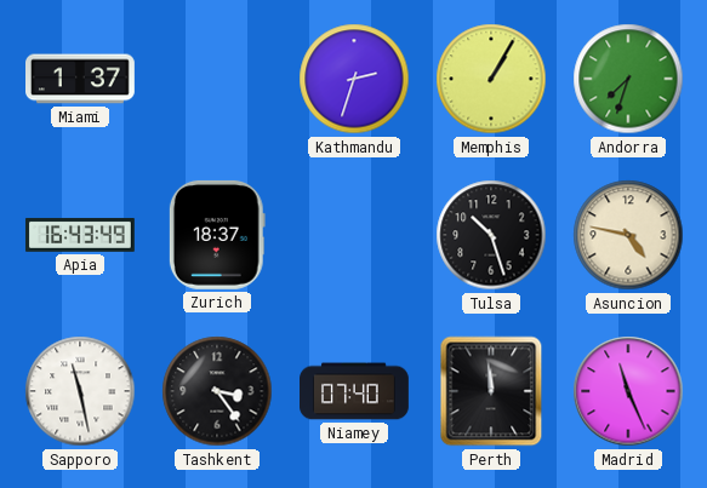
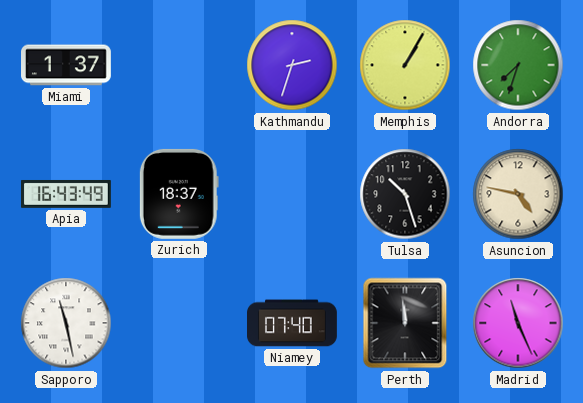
Tashkent: 3:24 -> none
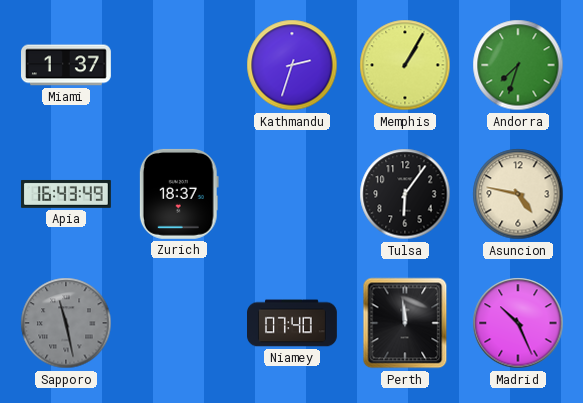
Tulsa: 10:27 -> 6:06
Sapporo dial: white -> grey
Madrid: 11:26 -> 10:26
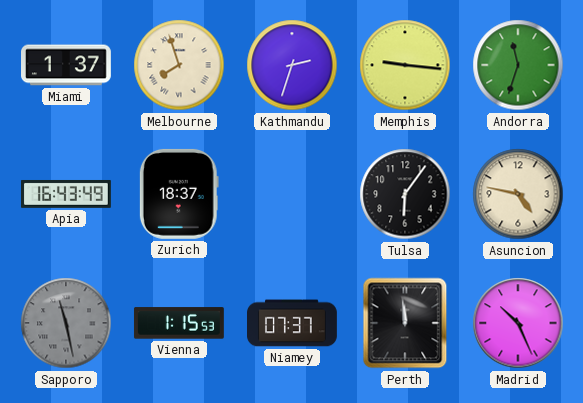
Melbourne: none -> 7:57
Memphis: 1:05 -> 9:16
Andorra: 7:33 -> 11:33
Vienna: none -> 1:15
Niamey: 07:40 -> 07:37
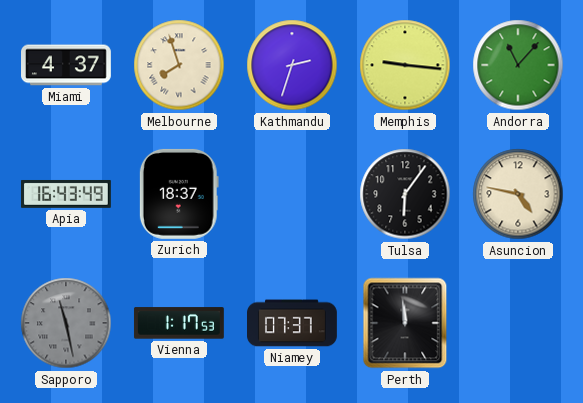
Miami: 1:37 -> 4:37
Andorra: 11:33 -> 11:07
Vienna: 1:15 -> 1:17
Madrid: 10:26 -> none
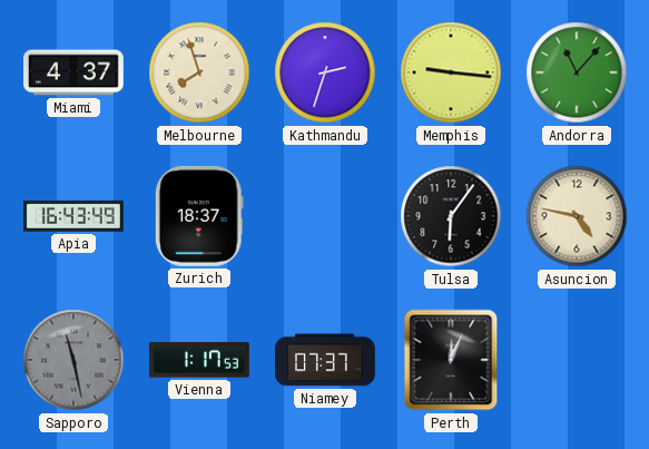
Perth: 11:59 -> 12:04
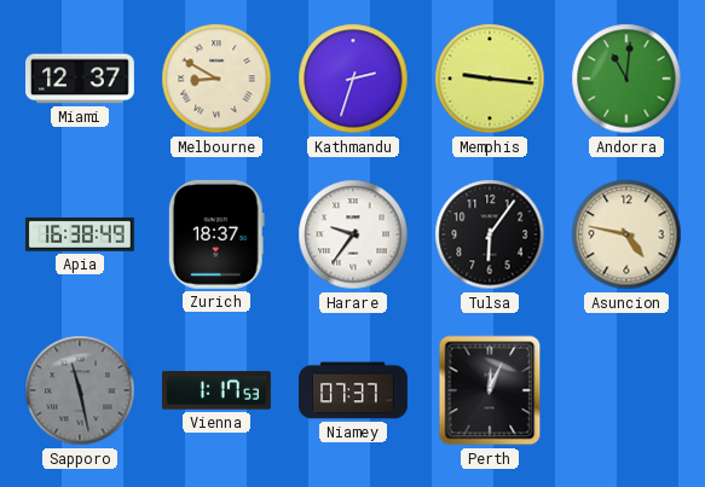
Miami: 4:37 -> 12:37
Melbourne: 7:57 -> 8:50
Andorra: 11:07 -> 11:01
Apia: 16:43 -> 16:38
Harare: none -> 9:36
